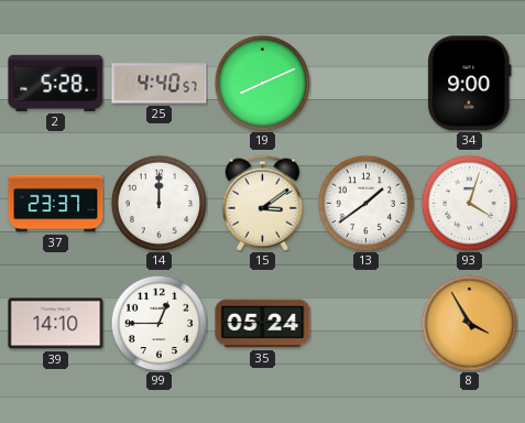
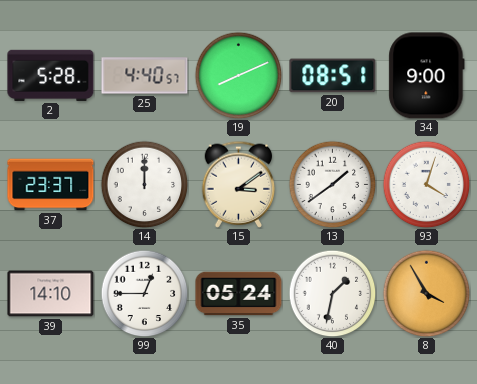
20: none -> 08:51
40: none -> 1:32
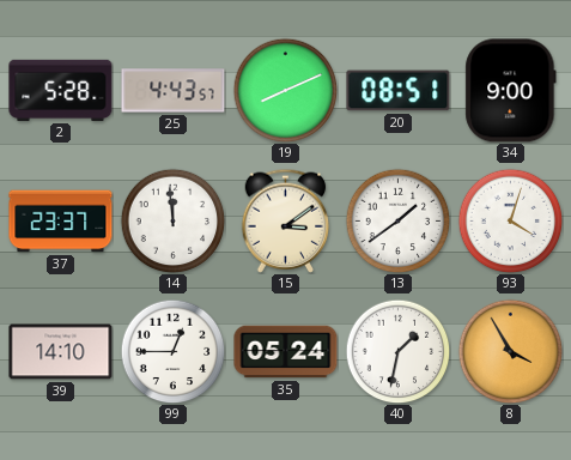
25: 4:40 -> 4:43
14: 12:00 -> 11:59
